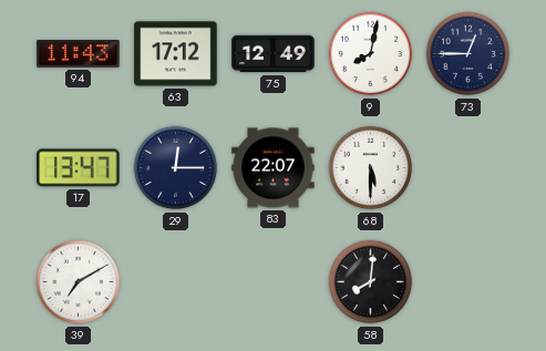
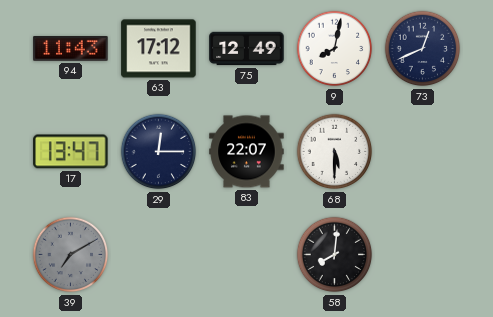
73: 12:45 -> 12:41
39 dial: white -> grey
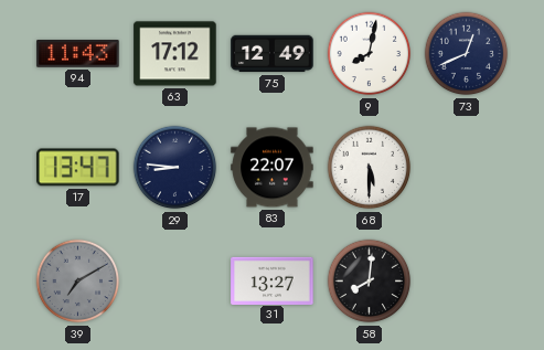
29: 12:15 -> 8:46
31: none -> 13:27
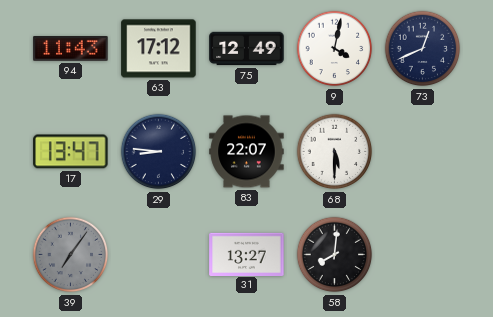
9: 8:02 -> 4:02
39: 7:10 -> 7:06
